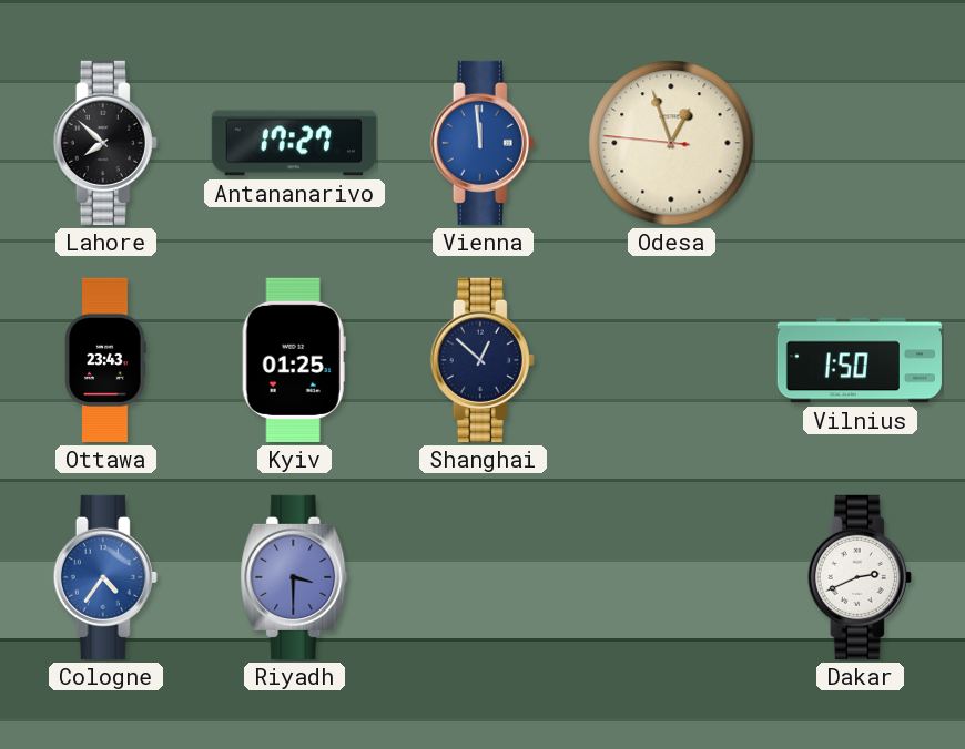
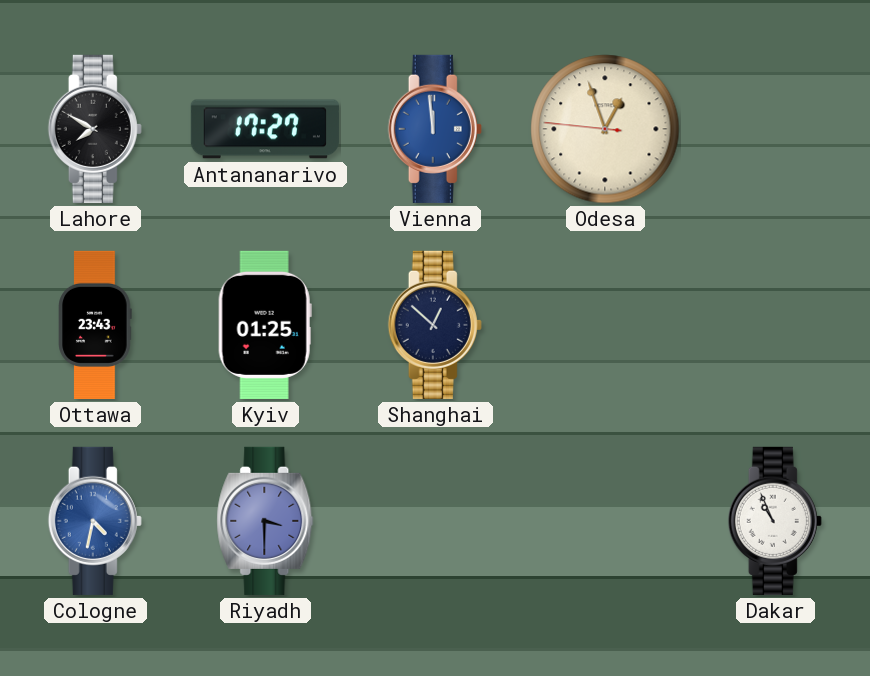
Lahore: 7:52 -> 7:50
Vilnius: 1:50 -> none
Cologne: 4:36 -> 4:32
Dakar: 2:41 -> 10:56
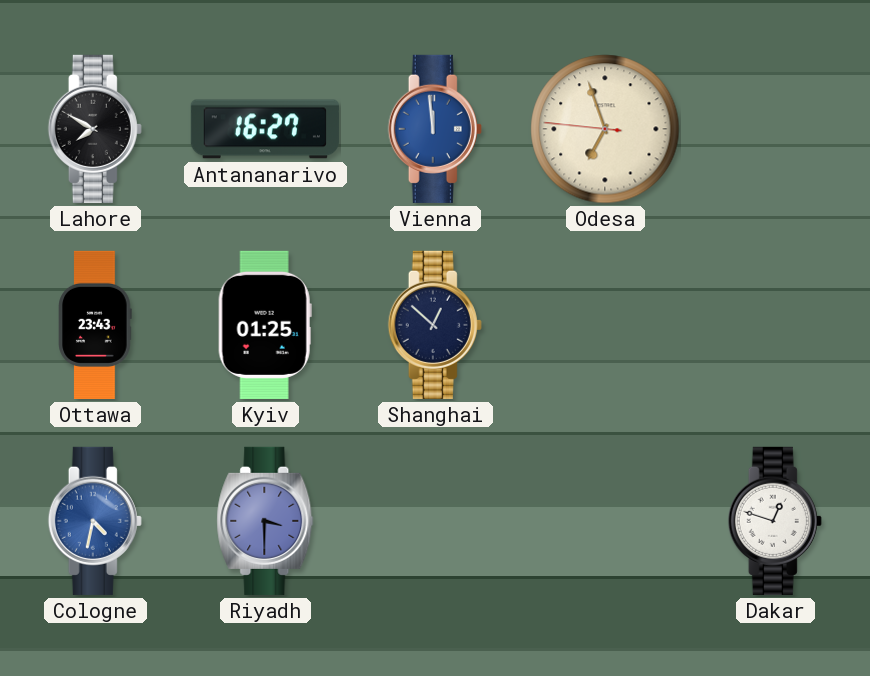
Antananarivo: 17:27 -> 16:27
Odesa: 12:56 -> 6:56
Dakar: 10:56 -> 12:48
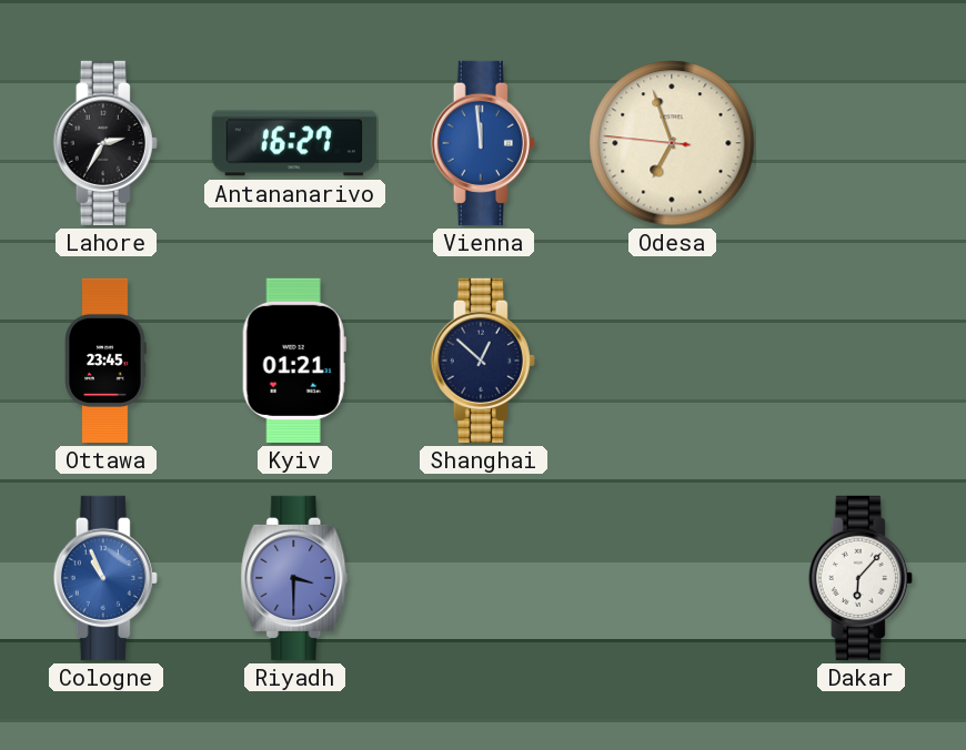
Lahore: 7:50 -> 2:35
Ottawa: 23:43 -> 23:45
Kyiv: 01:25 -> 01:21
Cologne: 4:32 -> 10:56
Dakar: 12:48 -> 6:07
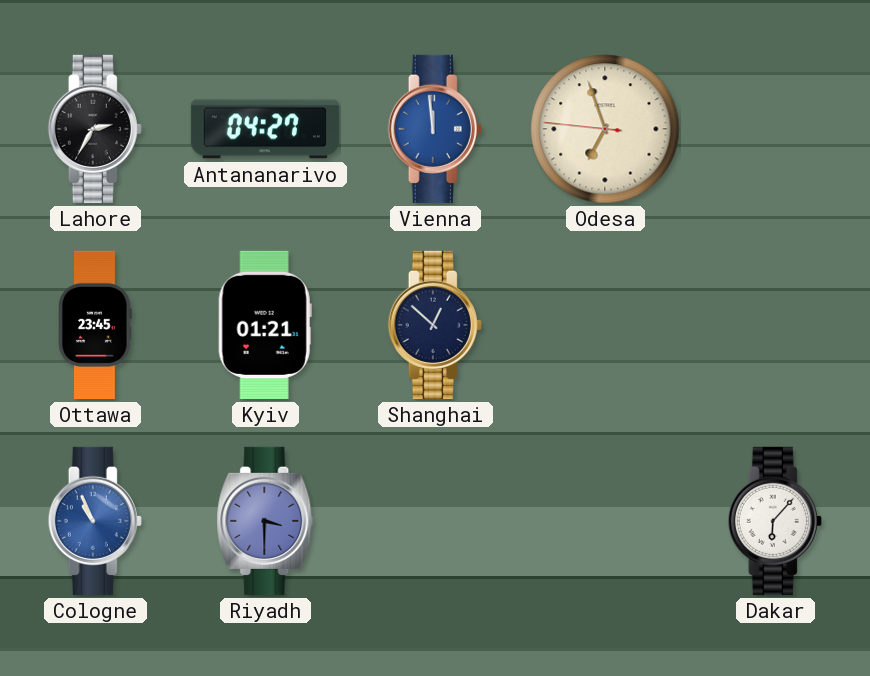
Antananarivo: 16:27 -> 04:27
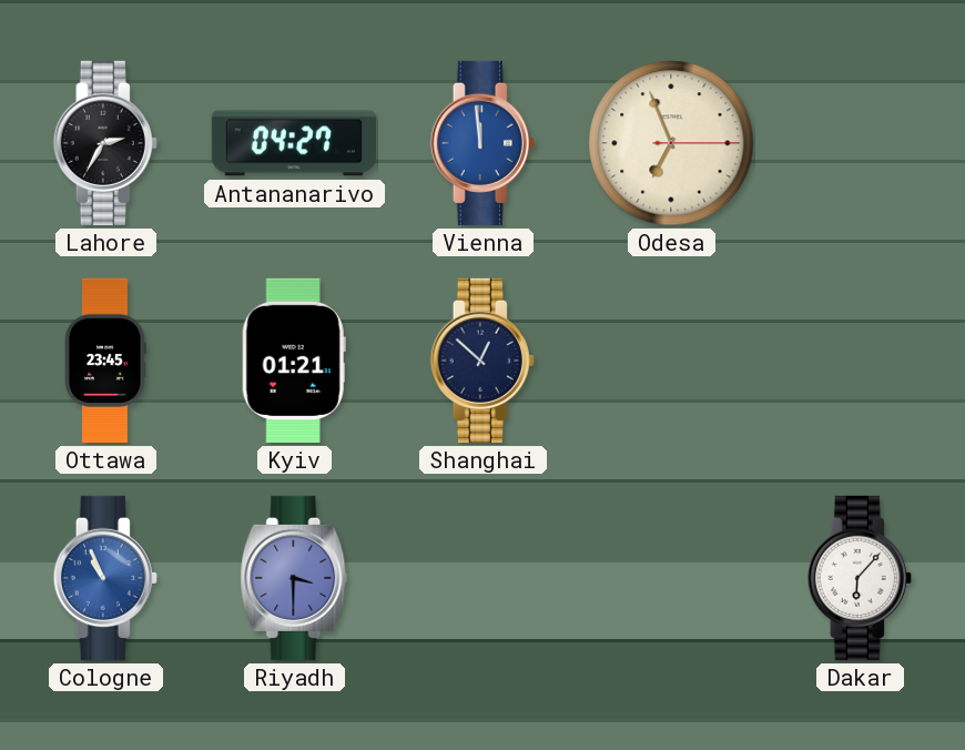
Odesa: 6:56:46 -> 6:56:15
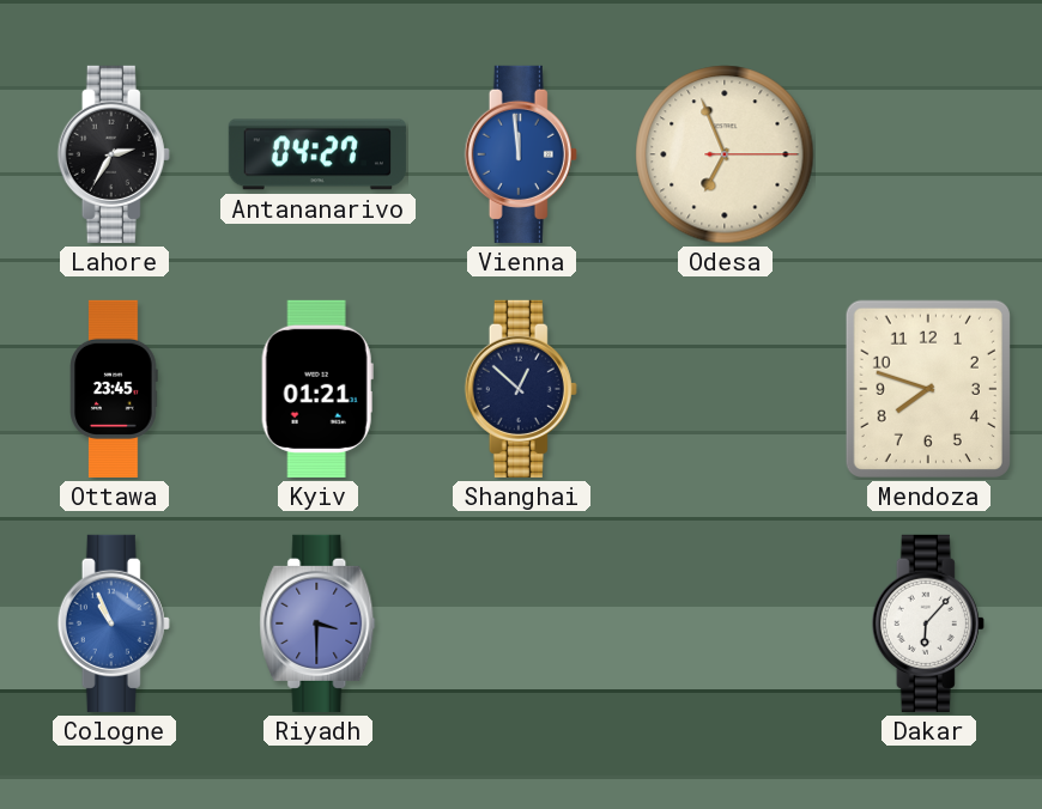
Mendoza: none -> 7:48
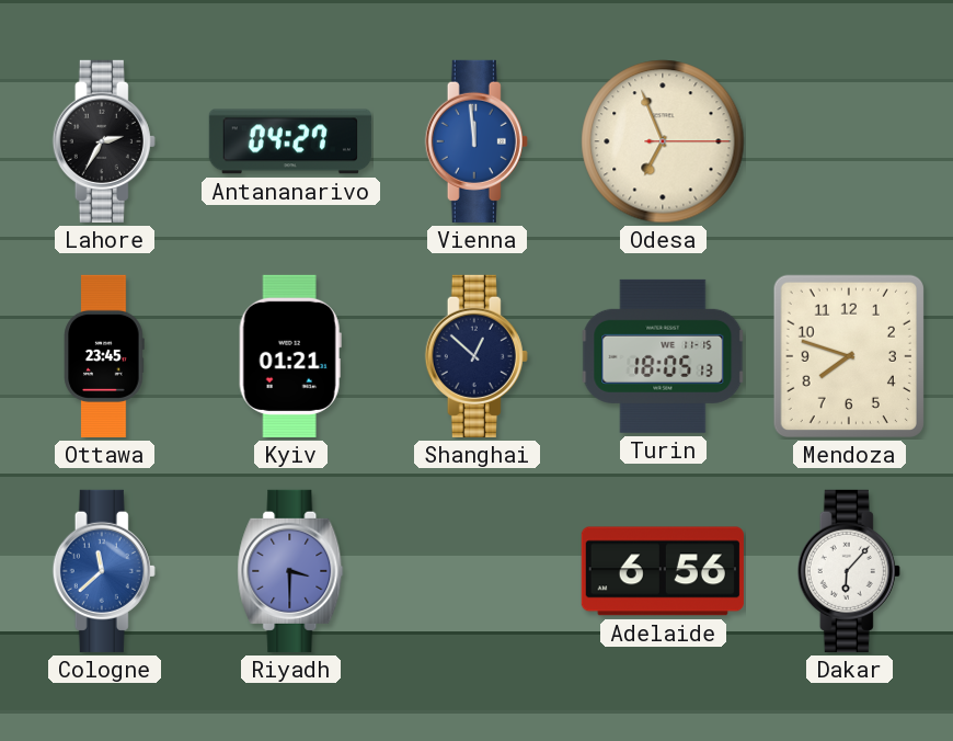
Turin: none -> 18:05
Cologne: 10:56 -> 11:38
Adelaide: none -> 6:56
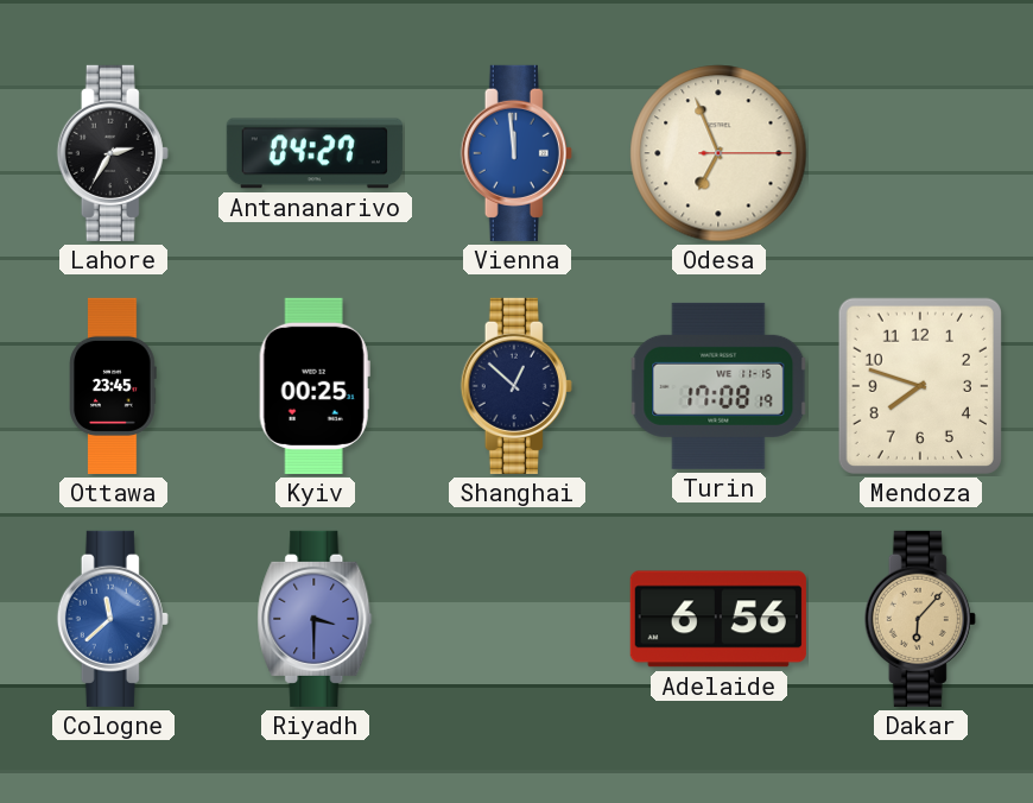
Kyiv: 01:21 -> 00:25
Turin: 18:05 -> 17:08
Dakar dial: white -> champagne
